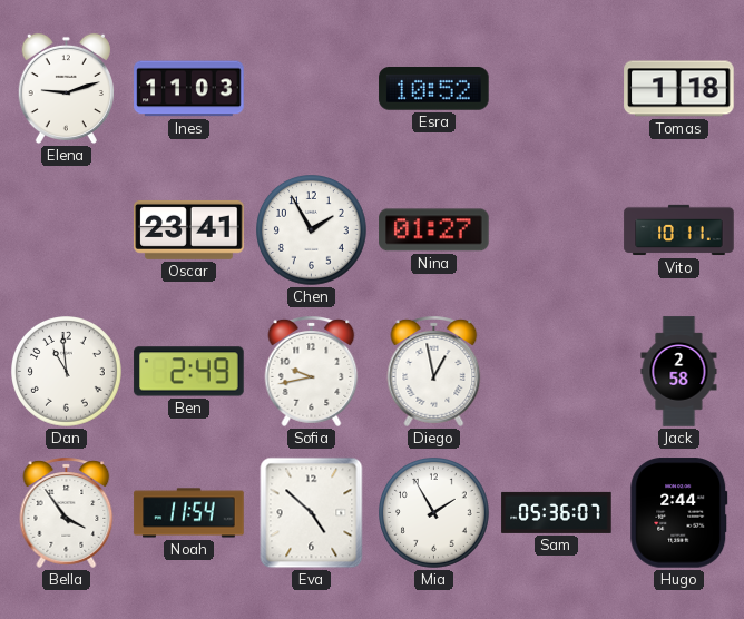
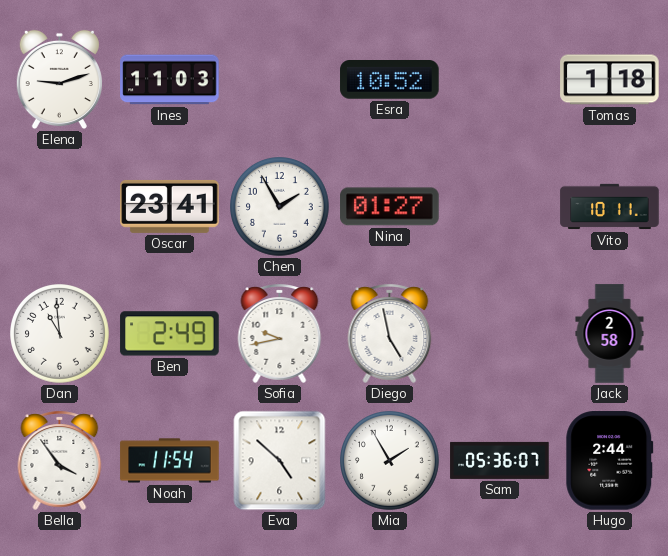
Diego: 12:58 -> 4:58
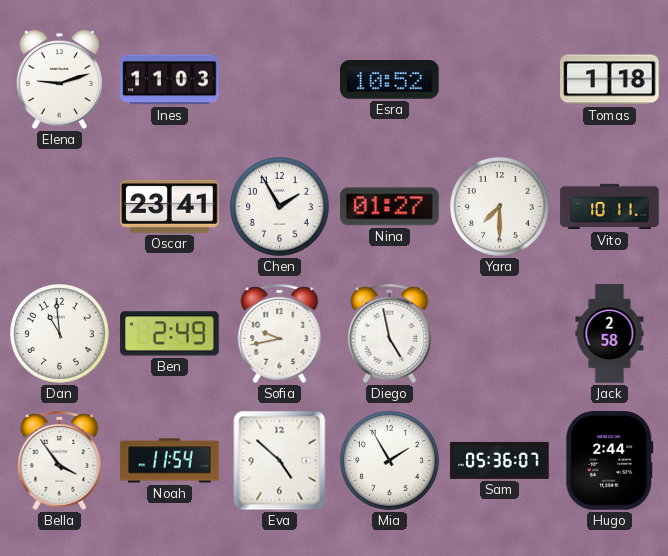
Yara: none -> 7:30
